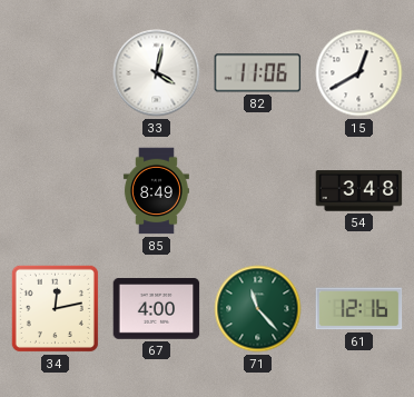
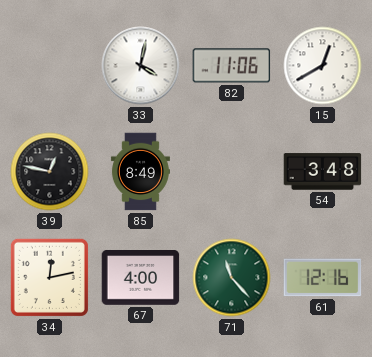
39: none -> 12:47
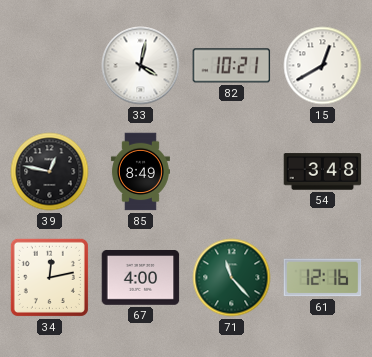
82: 11:06 -> 10:21
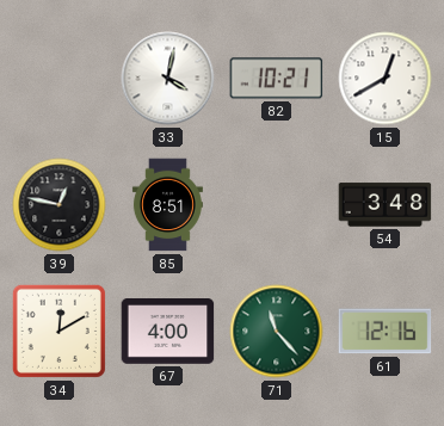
85: 8:49 -> 8:51
34: 12:13 -> 12:10
